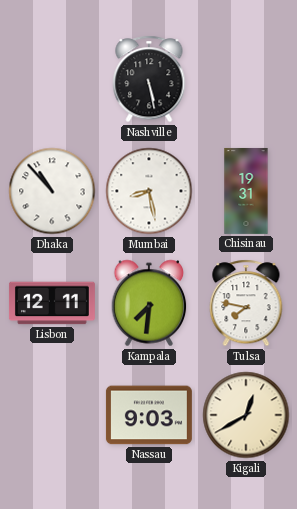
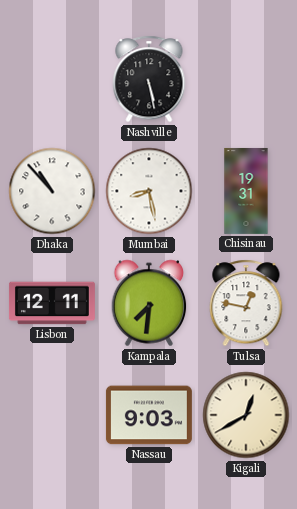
Tulsa: 7:47 -> 12:47
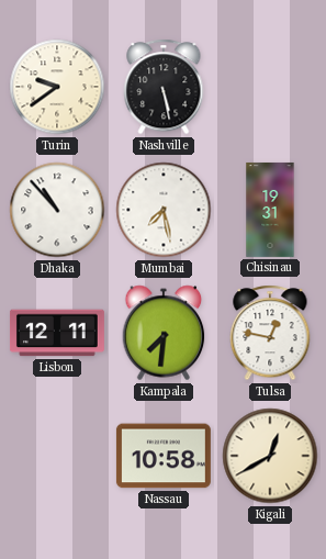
Turin: none -> 9:39
Mumbai: 8:28 -> 7:28
Nassau: 9:03 -> 10:58
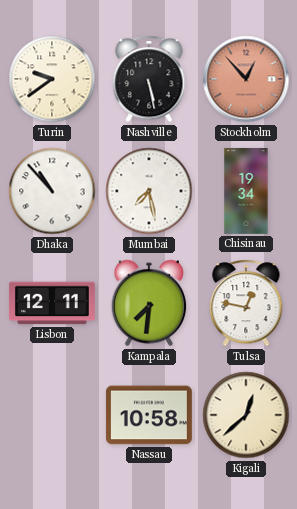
Stockholm: none -> 12:53
Chisinau: 19:31 -> 19:34
Kigali: 12:40 -> 12:38
